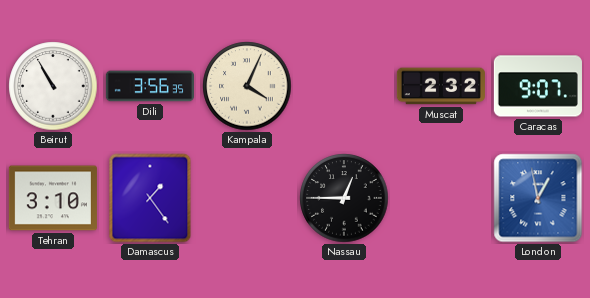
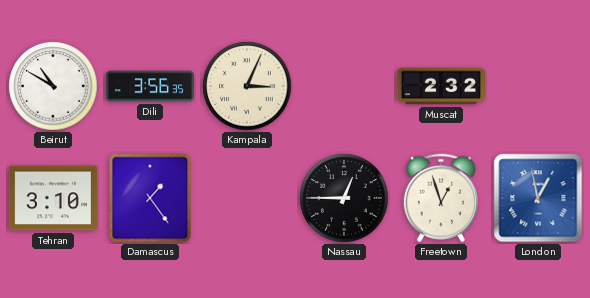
Beirut: 10:55 -> 10:50
Kampala: 4:04 -> 3:04
Caracas: 9:07 -> none
Freetown: none -> 12:57
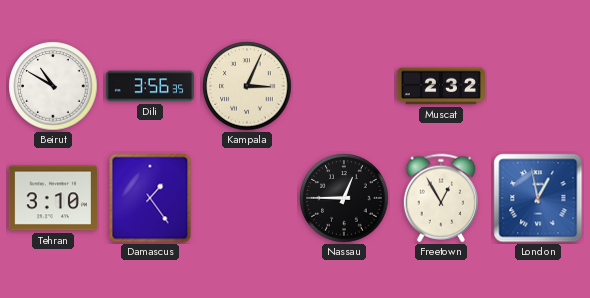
Freetown: 12:57 -> 12:55
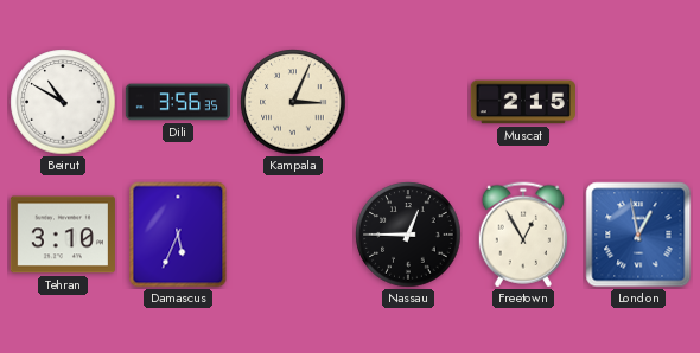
Muscat: 2:32 -> 2:15
Damascus: 1:24 -> 5:34
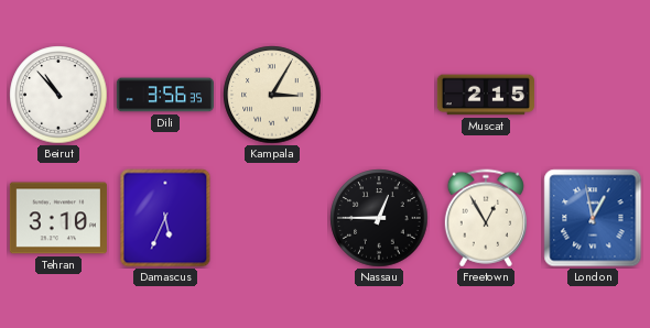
Beirut: 10:50 -> 10:53
Kampala: 3:04 -> 3:05
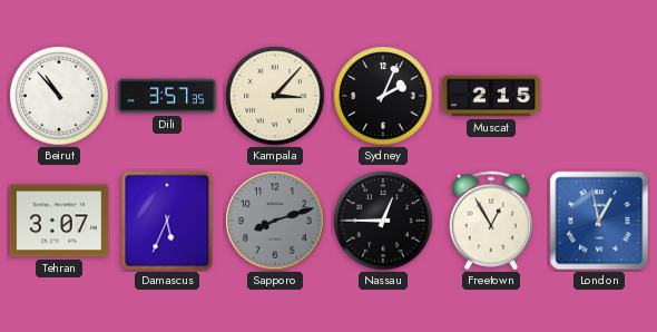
Dili: 3:56 -> 3:57
Kampala: 3:05 -> 3:07
Sydney: none -> 2:04
Tehran: 3:10 -> 3:07
Sapporo: none -> 8:12
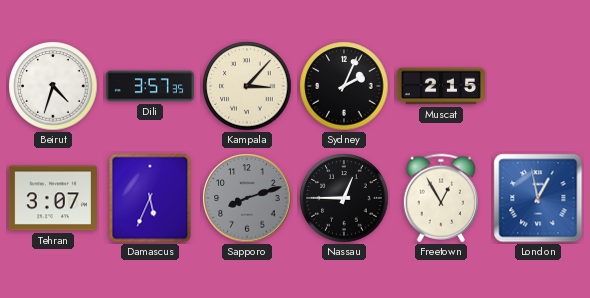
Beirut: 10:53 -> 4:33
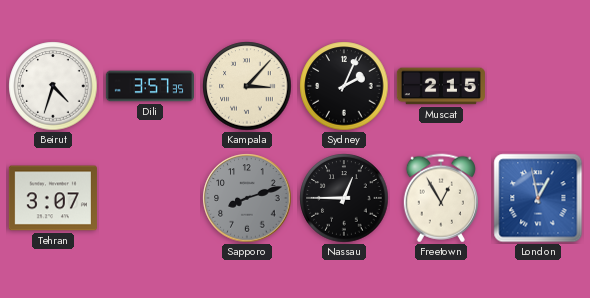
Damascus: 5:34 -> none
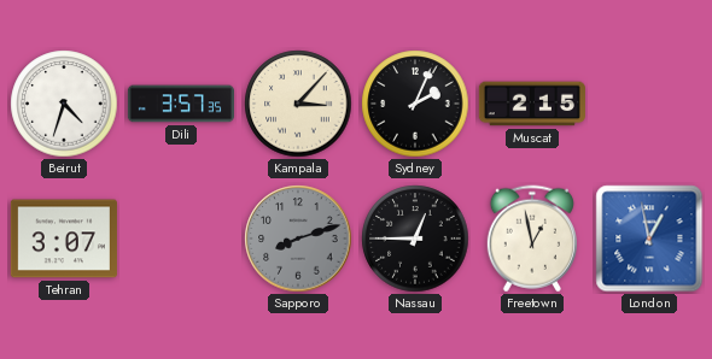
Freetown: 12:55 -> 12:58
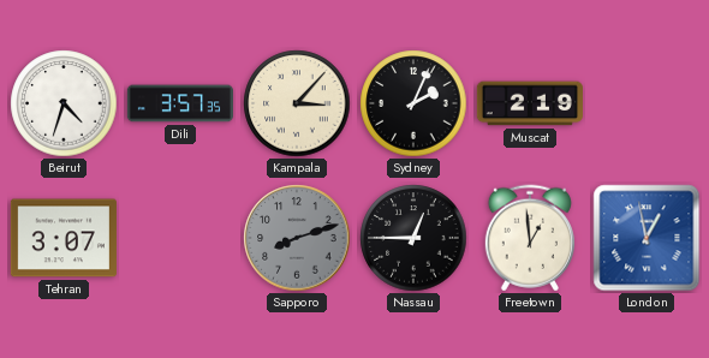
Muscat: 2:15 -> 2:19
Freetown: 12:58 -> 12:59
